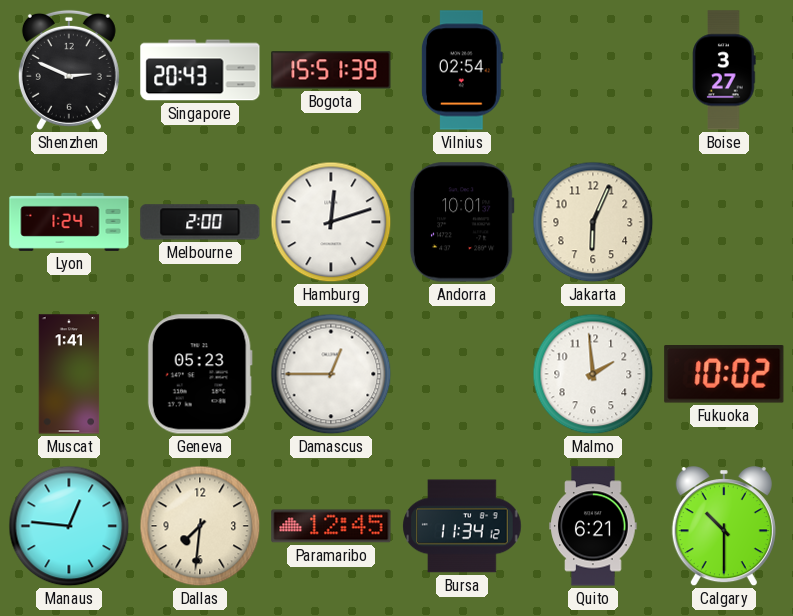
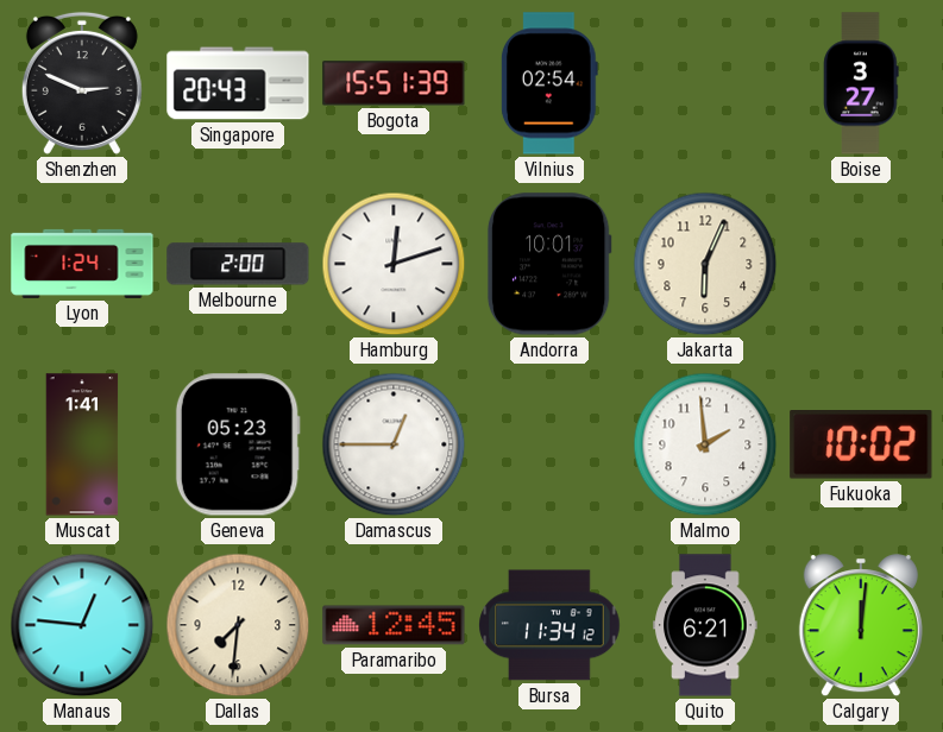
Calgary: 10:30 -> 12:01
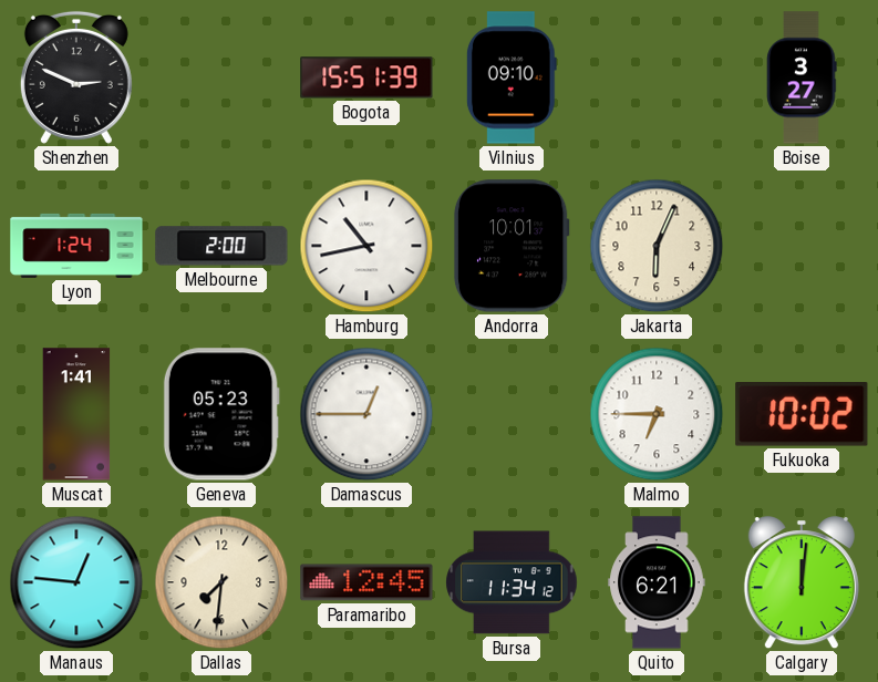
Singapore: 20:43 -> none
Vilnius: 02:54 -> 09:10
Hamburg: 12:12 -> 10:43
Malmo: 1:59 -> 6:45
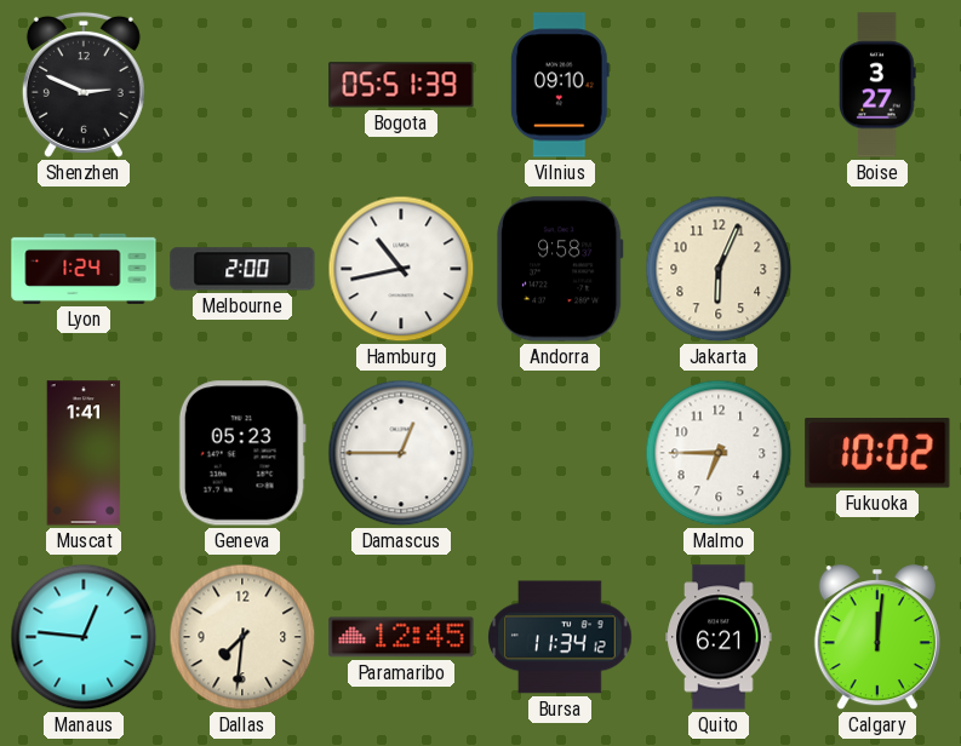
Bogota: 15:51 -> 05:51
Andorra: 10:01 -> 9:58
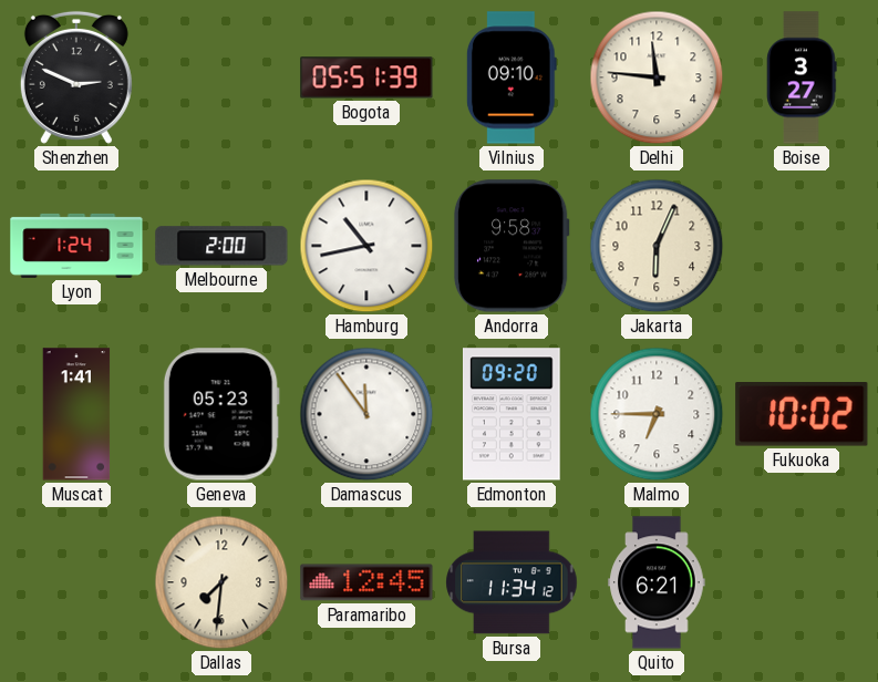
Delhi: none -> 11:46
Damascus: 12:45 -> 11:54
Edmonton: none -> 09:20
Manaus: 12:46 -> none
Calgary: 12:01 -> none
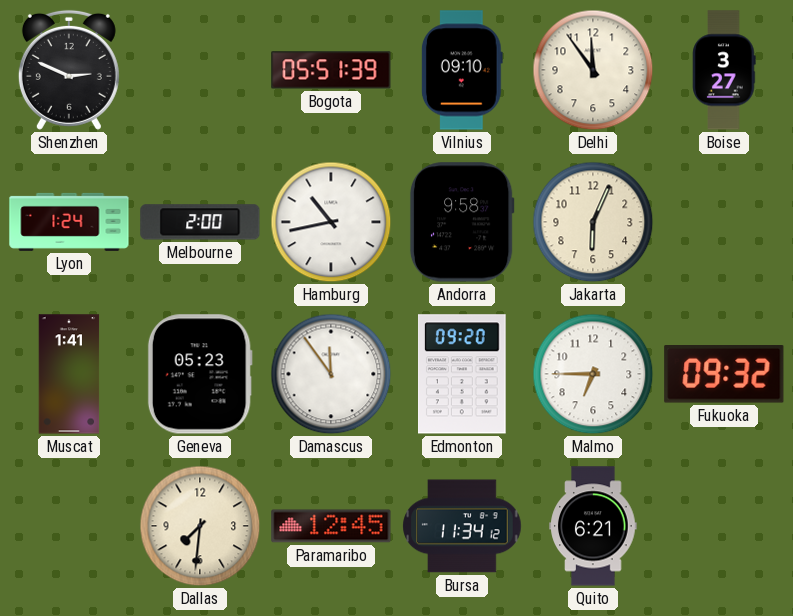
Delhi: 11:46 -> 11:54
Fukuoka: 10:02 -> 09:32
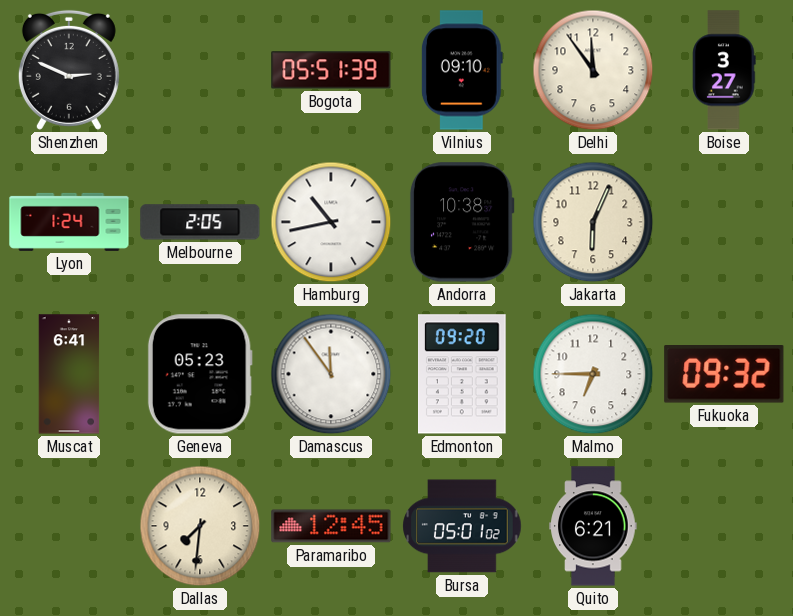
Melbourne: 2:00 -> 2:05
Andorra: 9:58 -> 10:38
Muscat: 1:41 -> 6:41
Bursa: 11:34 -> 05:01
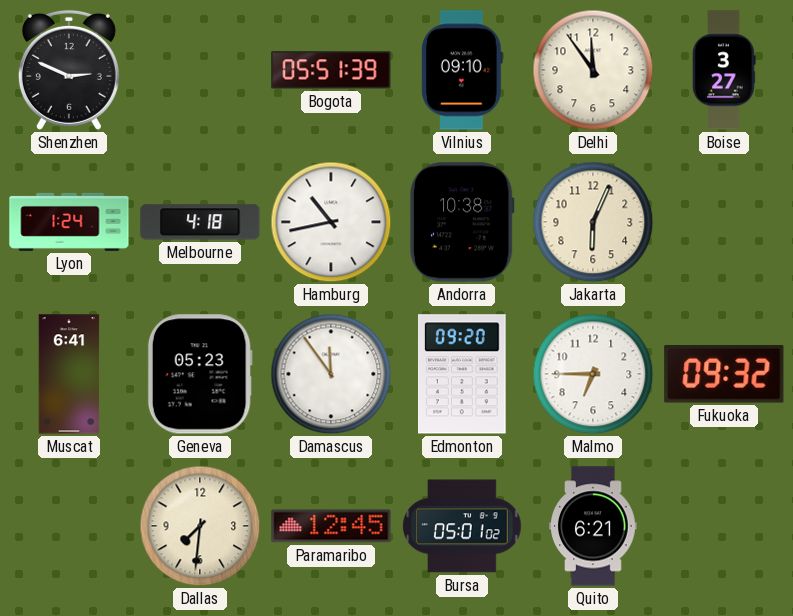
Melbourne: 2:05 -> 4:18
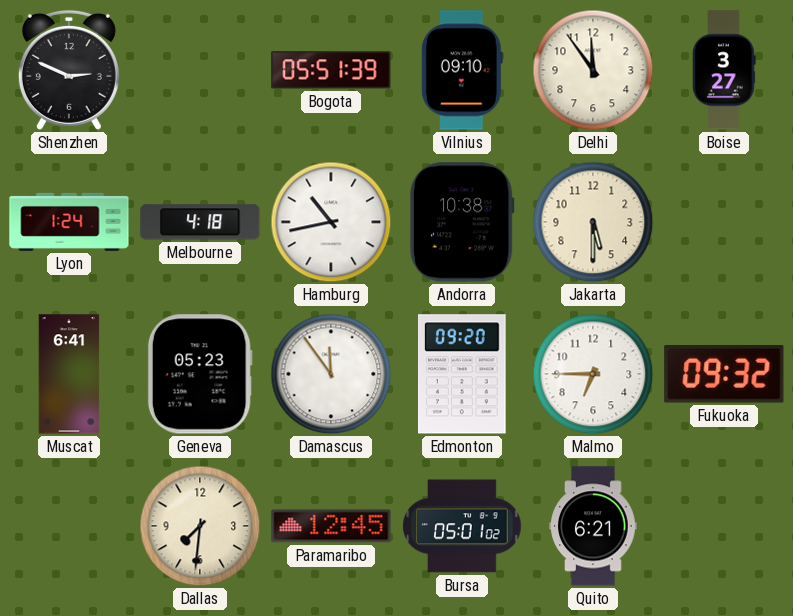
Jakarta: 6:04 -> 5:30
